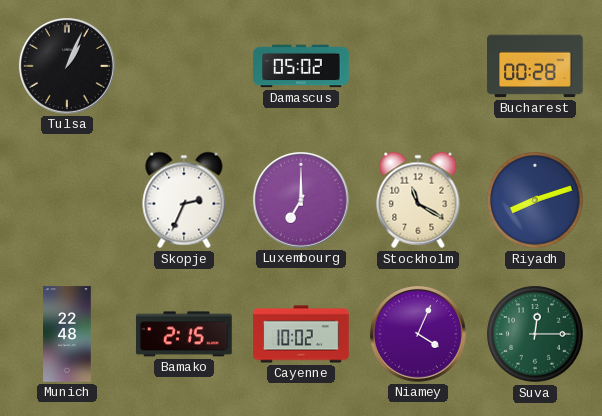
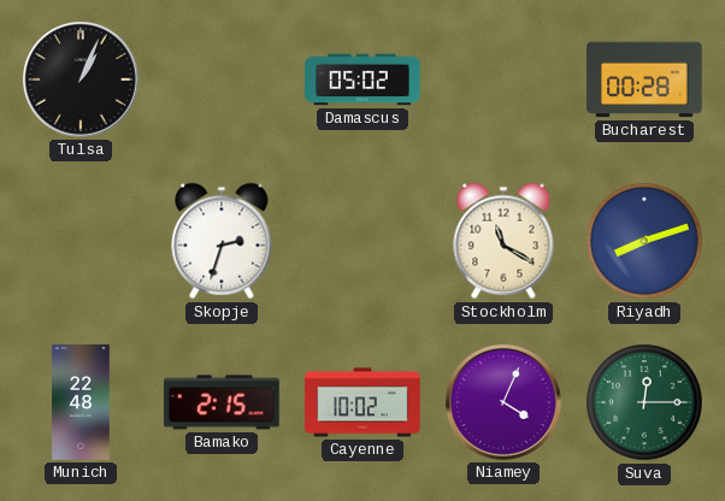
Skopje: 2:34 -> 2:33
Luxembourg: 7:00 -> none
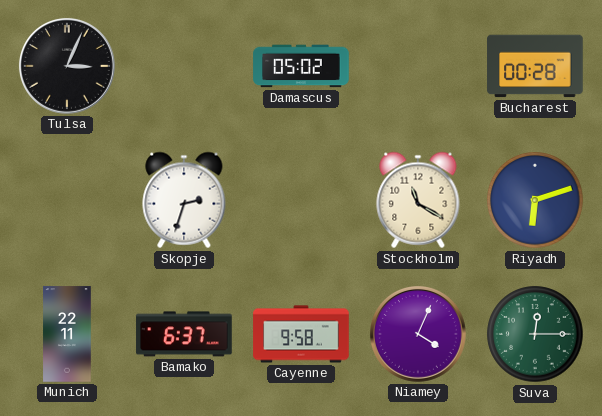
Tulsa: 1:04 -> 3:04
Riyadh: 8:12 -> 6:12
Munich: 22:48 -> 22:11
Bamako: 2:15 -> 6:37
Cayenne: 10:02 -> 9:58
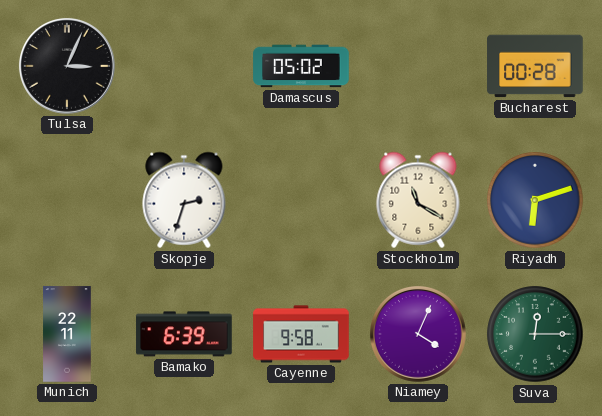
Bamako: 6:37 -> 6:39
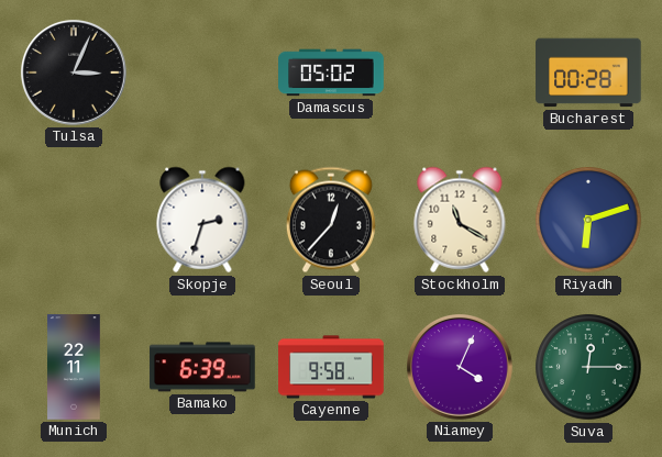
Seoul: none -> 12:37
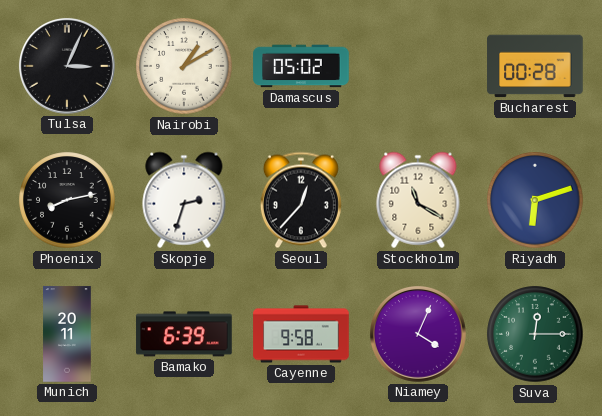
Nairobi: none -> 1:10
Phoenix: none -> 8:13
Munich: 22:11 -> 20:11
